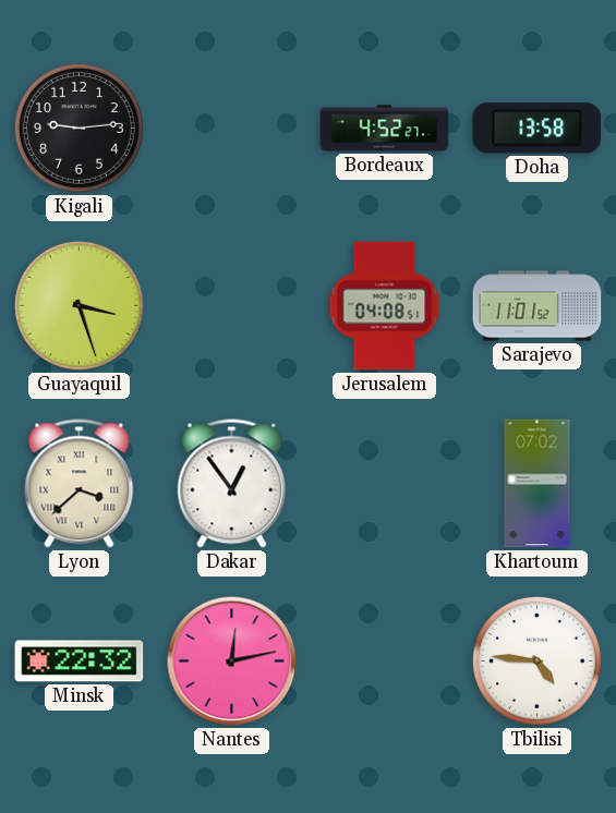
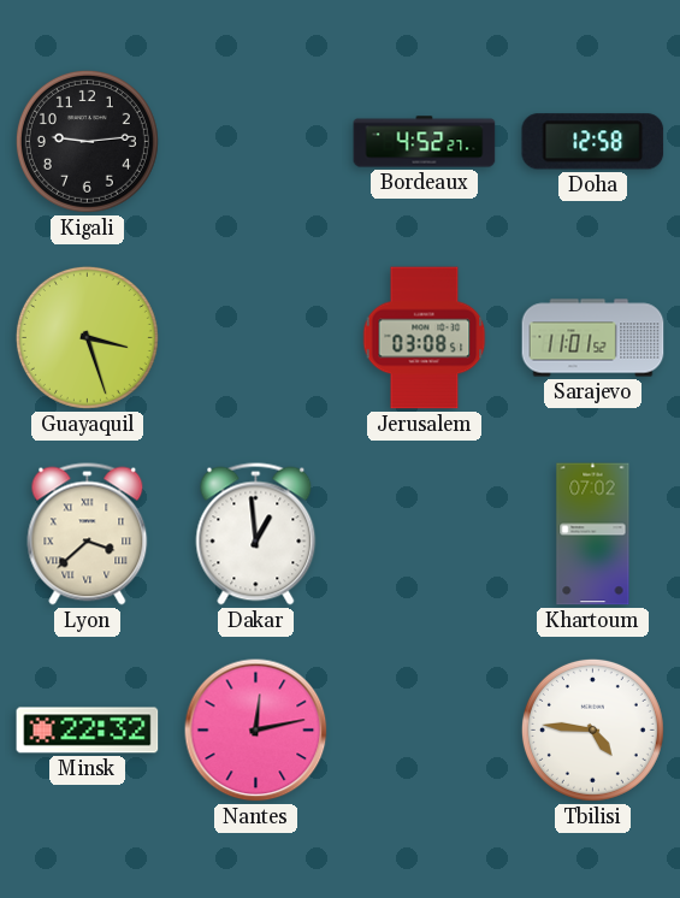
Doha: 13:58 -> 12:58
Jerusalem: 04:08 -> 03:08
Dakar: 12:54 -> 12:59
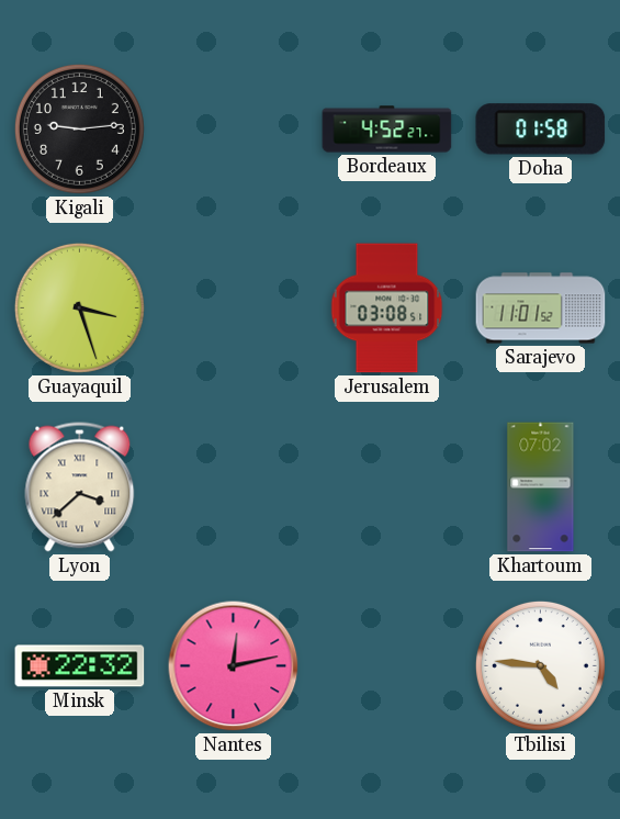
Doha: 12:58 -> 01:58
Dakar: 12:59 -> none
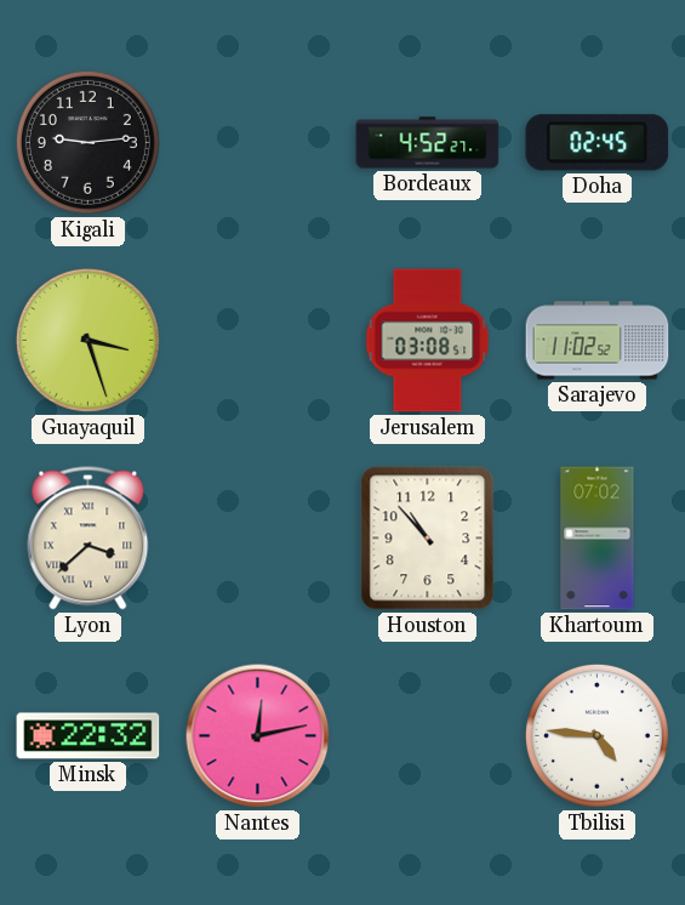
Doha: 01:58 -> 02:45
Sarajevo: 11:01 -> 11:02
Houston: none -> 10:53
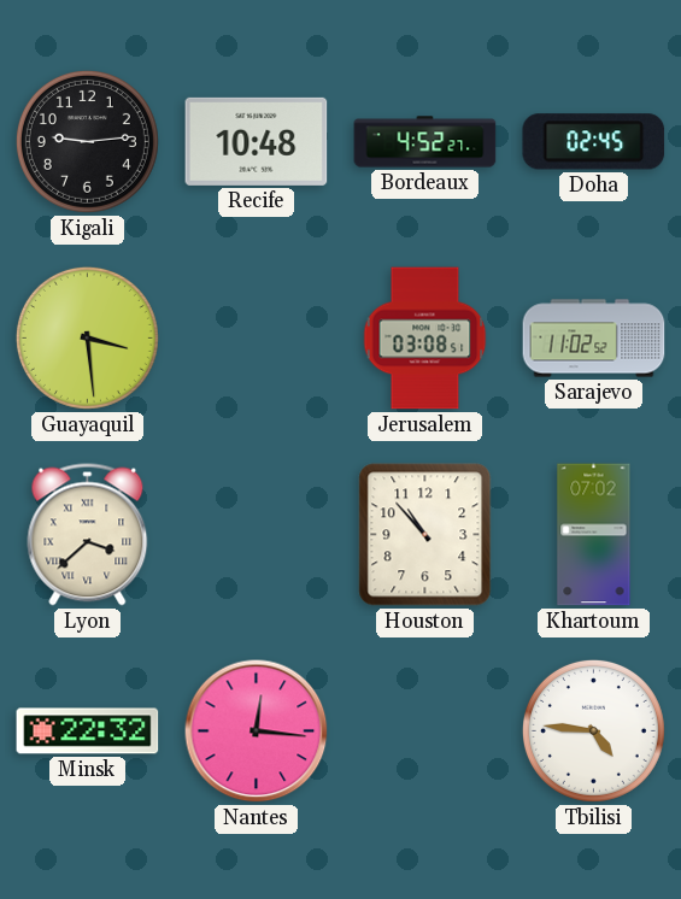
Recife: none -> 10:48
Guayaquil: 3:27 -> 3:29
Nantes: 12:13 -> 12:16
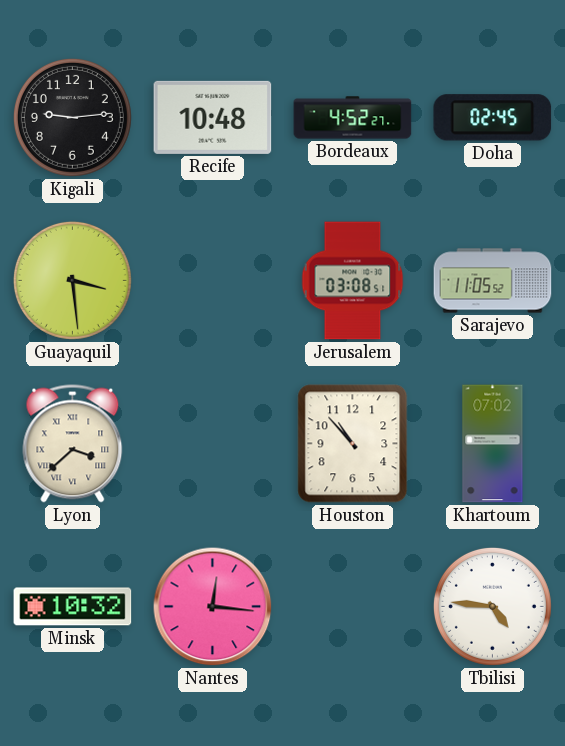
Sarajevo: 11:02 -> 11:05
Minsk: 22:32 -> 10:32
